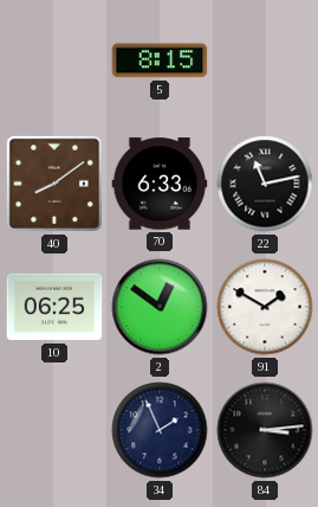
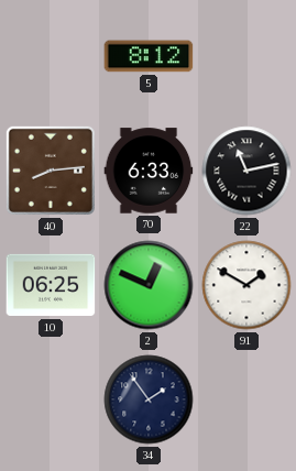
5: 8:15 -> 8:12
40: 8:09 -> 8:14
2: 12:51 -> 12:49
34: 1:56 -> 1:54
84: 3:14 -> none
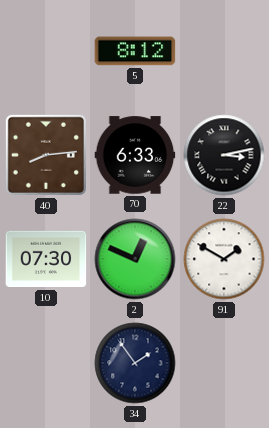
22: 11:13 -> 3:13
10: 06:25 -> 07:30
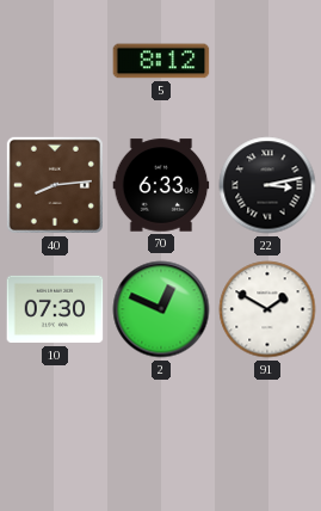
34: 1:54 -> none
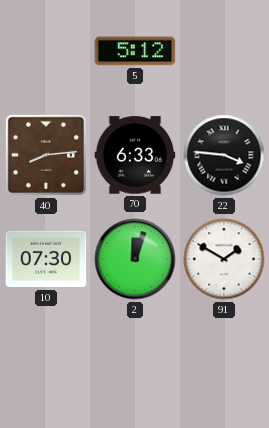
5: 8:12 -> 5:12
22: 3:13 -> 3:46
2: 12:49 -> 12:03
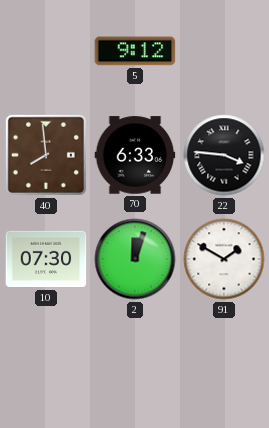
5: 5:12 -> 9:12
40: 8:14 -> 7:59
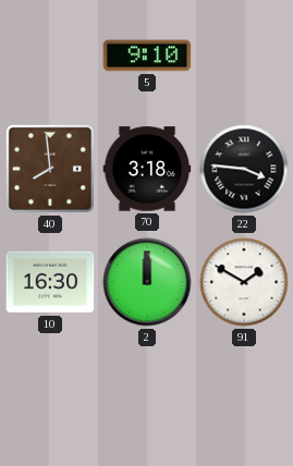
5: 9:12 -> 9:10
70: 6:33 -> 3:18
10: 07:30 -> 16:30
2: 12:03 -> 12:00
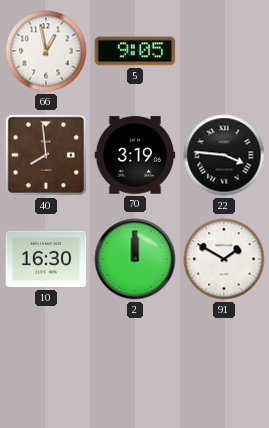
66: none -> 12:58
5: 9:10 -> 9:05
70: 3:18 -> 3:19
